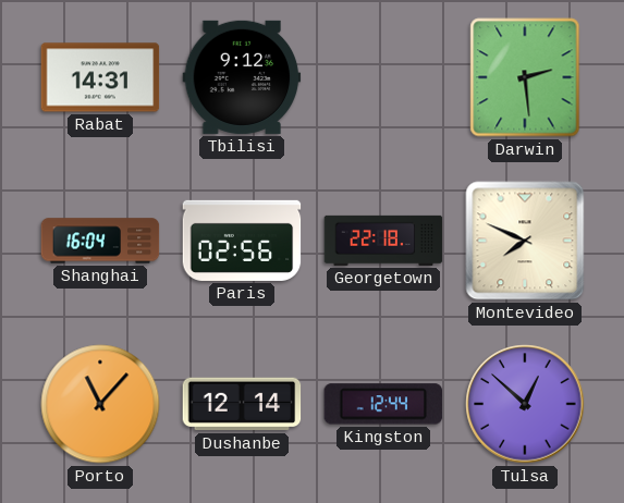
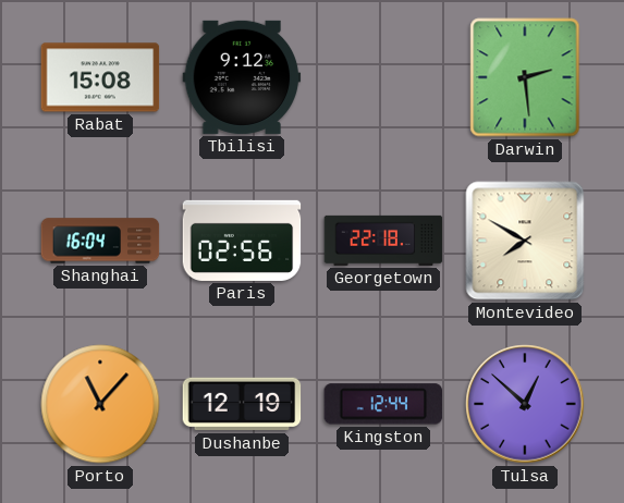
Rabat: 14:31 -> 15:08
Montevideo: 7:49 -> 7:50
Dushanbe: 12:14 -> 12:19
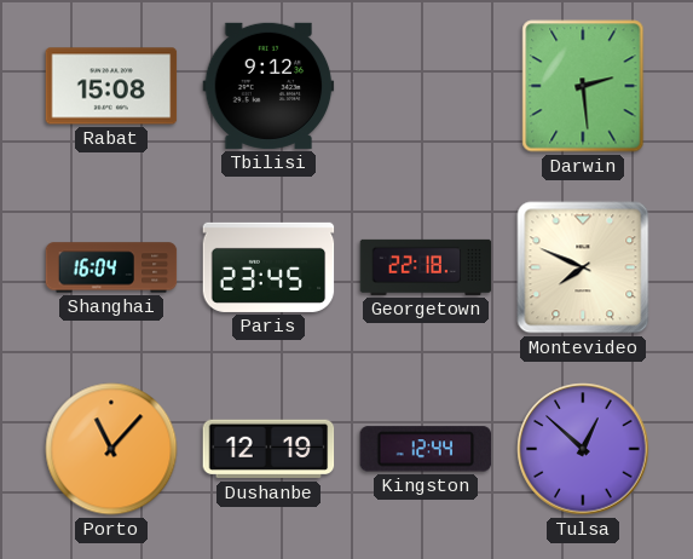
Paris: 02:56 -> 23:45
Montevideo: 7:50 -> 7:49
